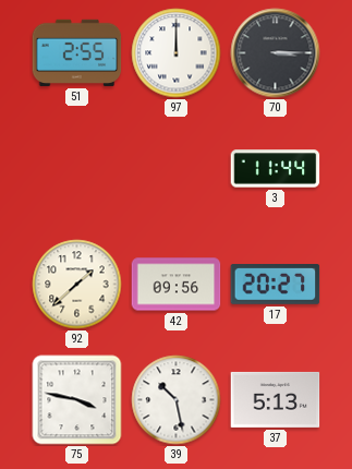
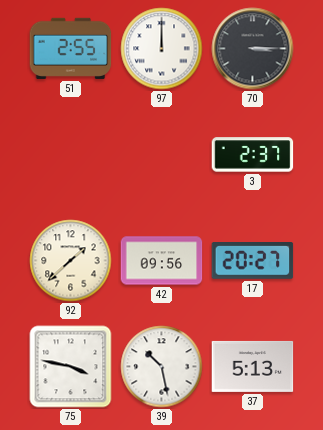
3: 11:44 -> 2:37
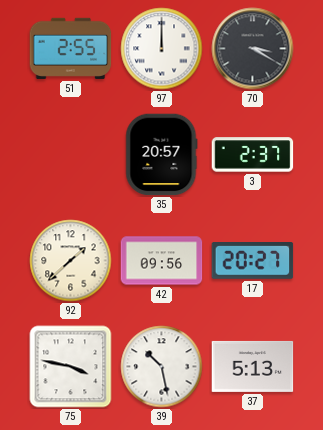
70: 3:15 -> 3:20
35: none -> 20:57
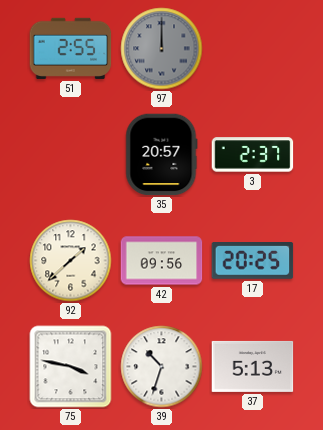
97 dial: white -> grey
70: 3:20 -> none
17: 20:27 -> 20:25
39: 10:28 -> 10:33
